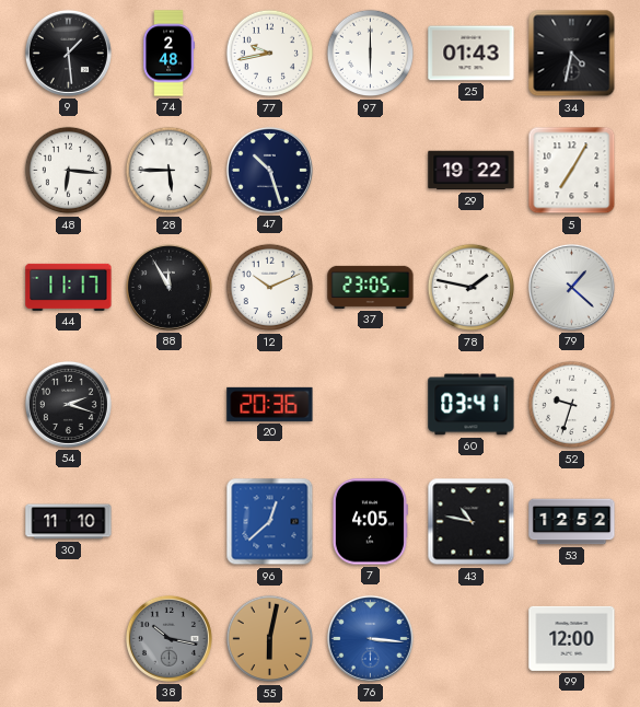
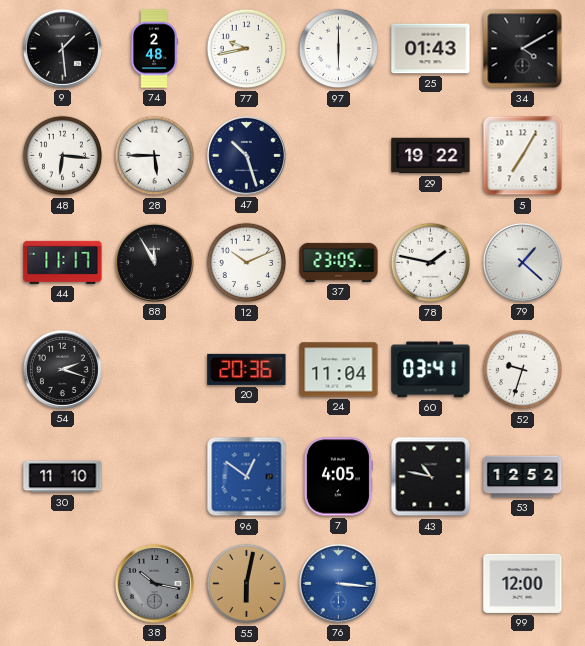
34: 4:32 -> 4:10
24: none -> 11:04
96: 12:38 -> 12:51
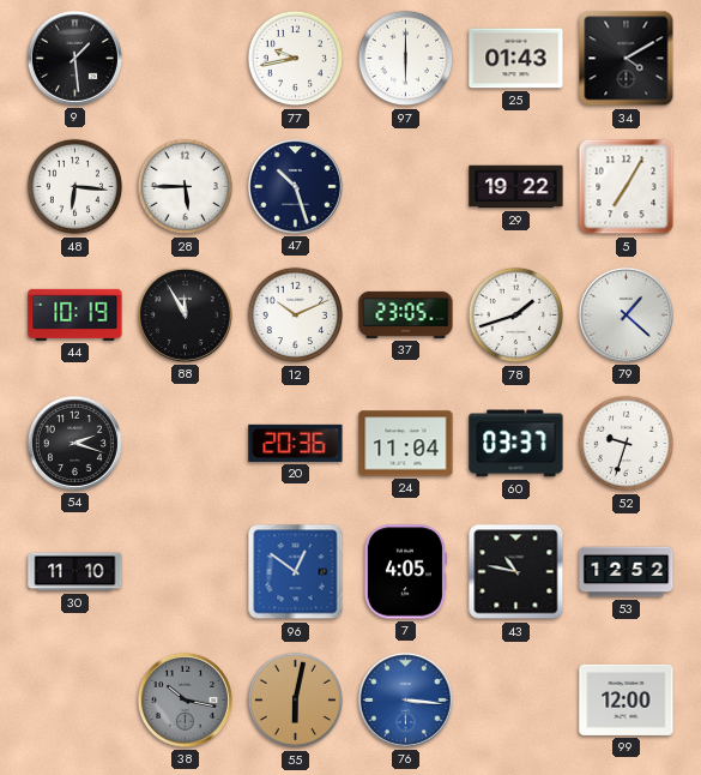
74: 2:48 -> none
44: 11:17 -> 10:19
78: 1:47 -> 1:42
60: 03:41 -> 03:37
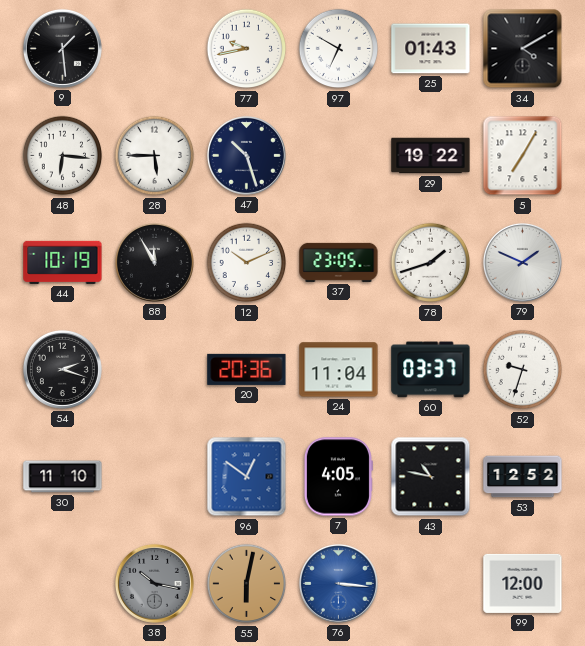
97: 6:00 -> 6:50
79: 1:22 -> 1:49
